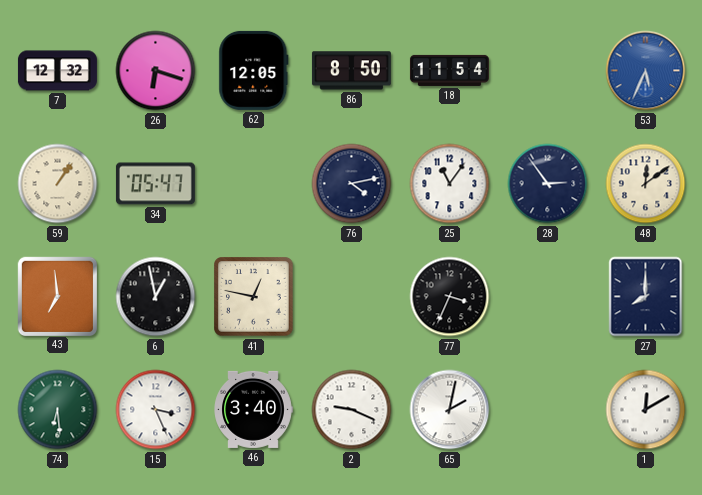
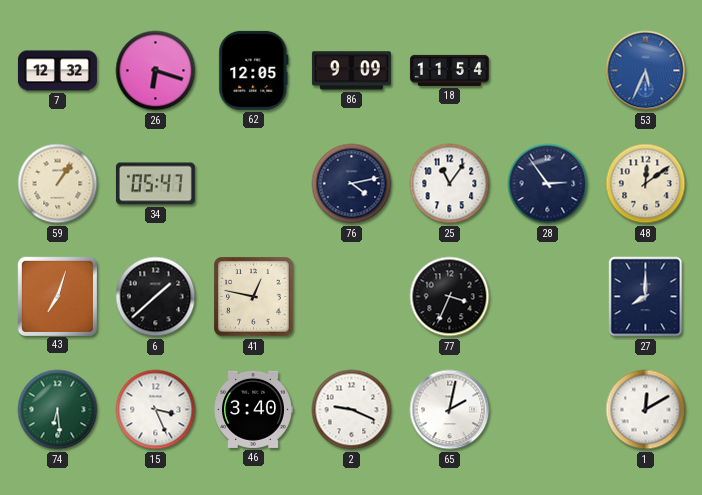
86: 8:50 -> 9:09
43: 6:59 -> 7:03
6: 12:58 -> 1:38
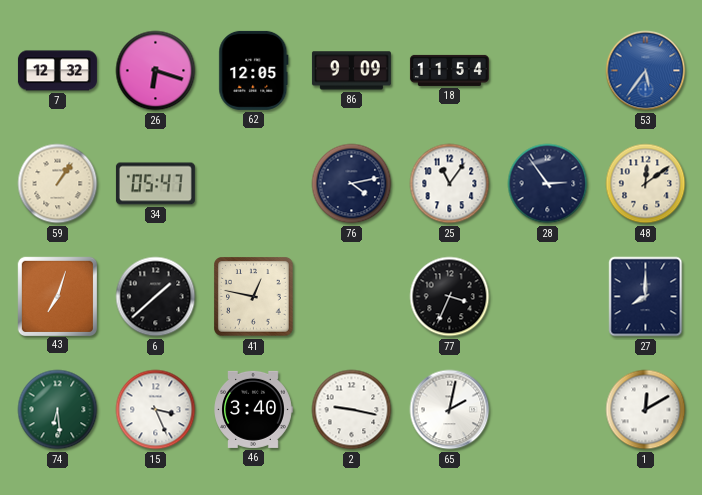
53: 5:34 -> 5:36
2: 9:19 -> 9:17
